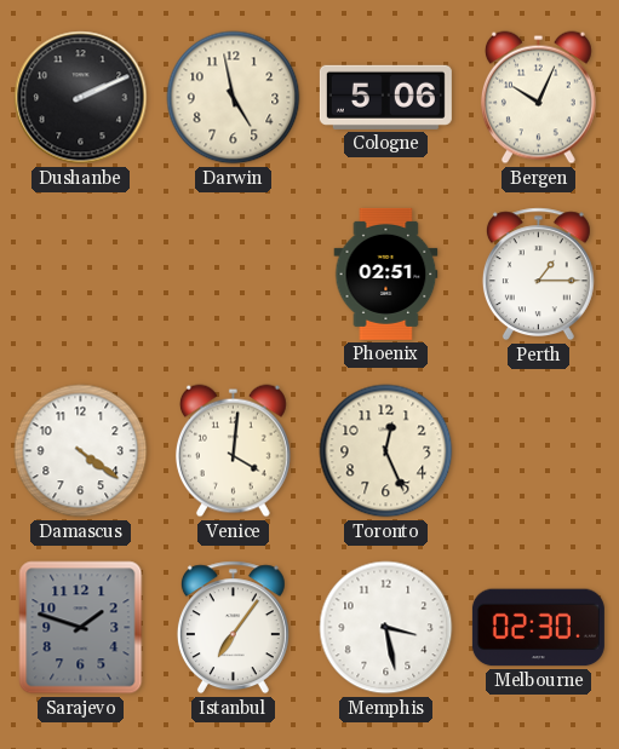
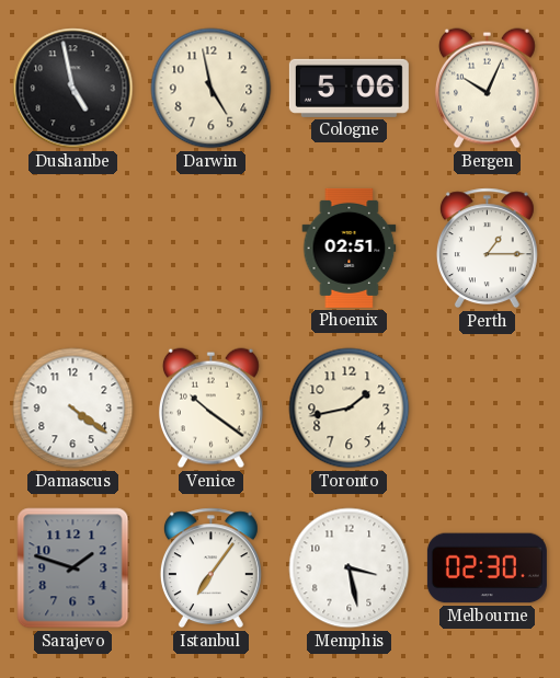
Dushanbe: 2:11 -> 4:58
Venice: 4:01 -> 10:21
Toronto: 12:26 -> 1:43
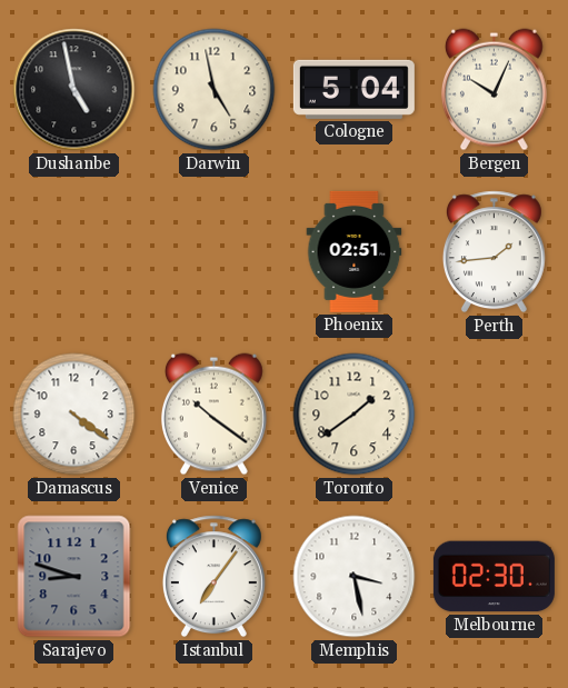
Cologne: 5:06 -> 5:04
Perth: 1:15 -> 1:44
Toronto: 1:43 -> 1:39
Sarajevo: 1:48 -> 8:48
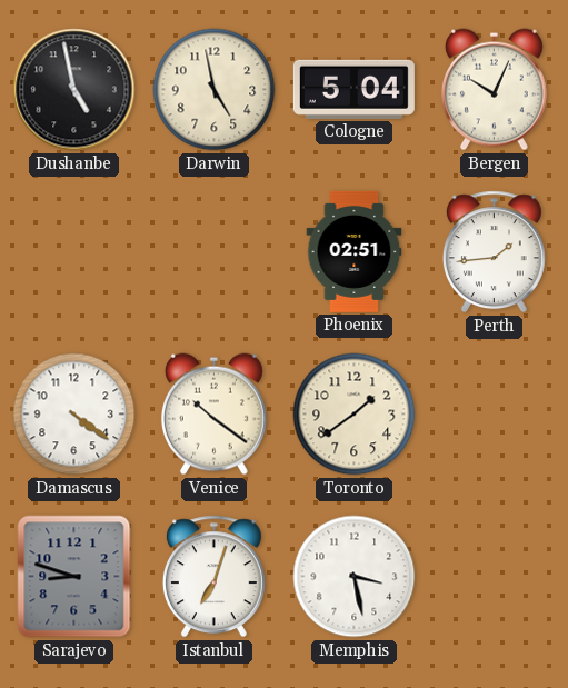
Istanbul: 7:06 -> 7:03
Melbourne: 02:30 -> none
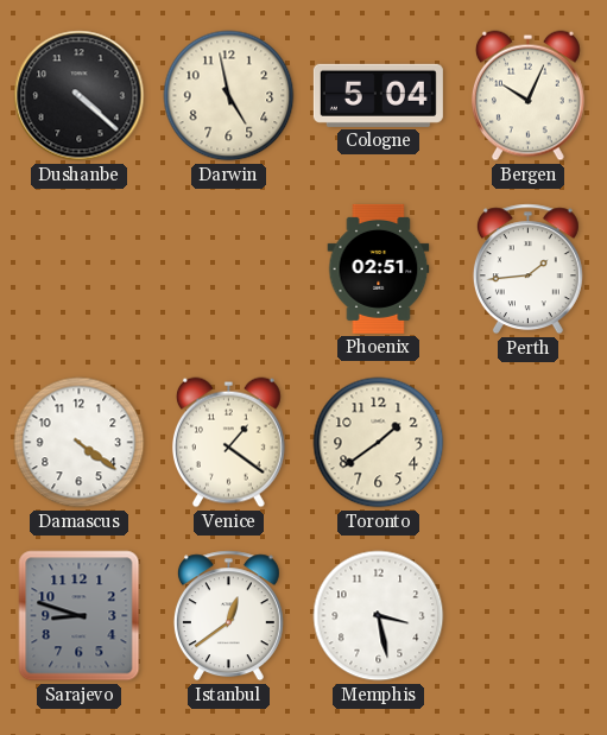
Dushanbe: 4:58 -> 4:22
Venice: 10:21 -> 1:21
Istanbul: 7:03 -> 12:39
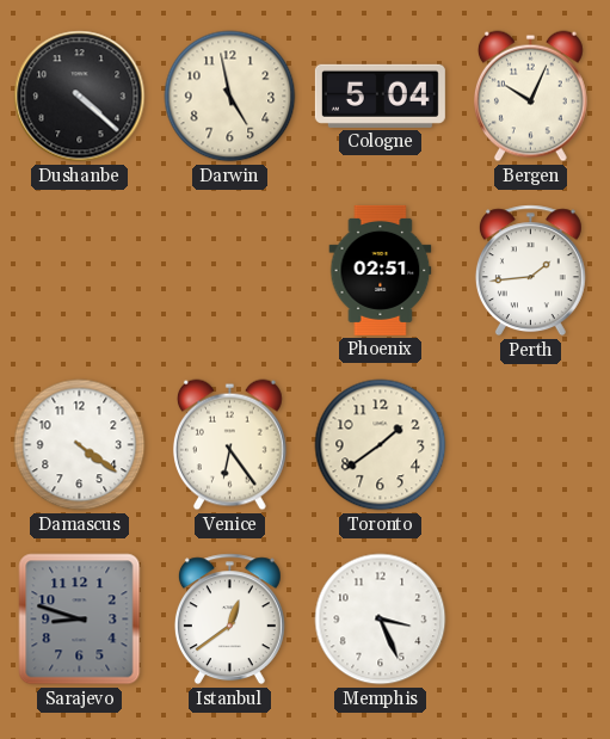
Venice: 1:21 -> 6:24
Memphis: 3:28 -> 3:26
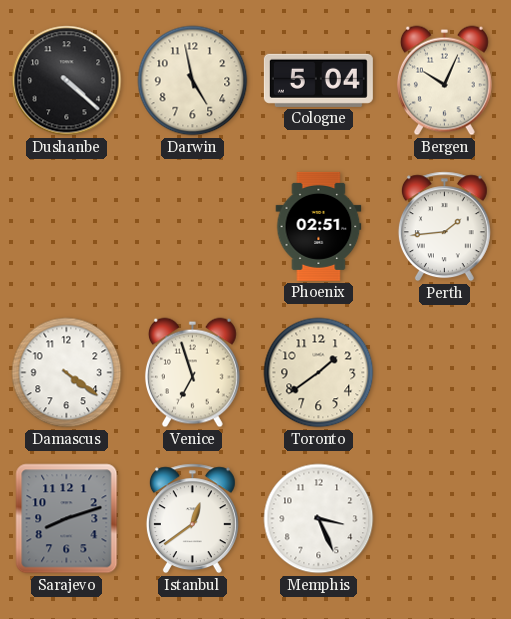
Venice: 6:24 -> 6:57
Sarajevo: 8:48 -> 8:12
